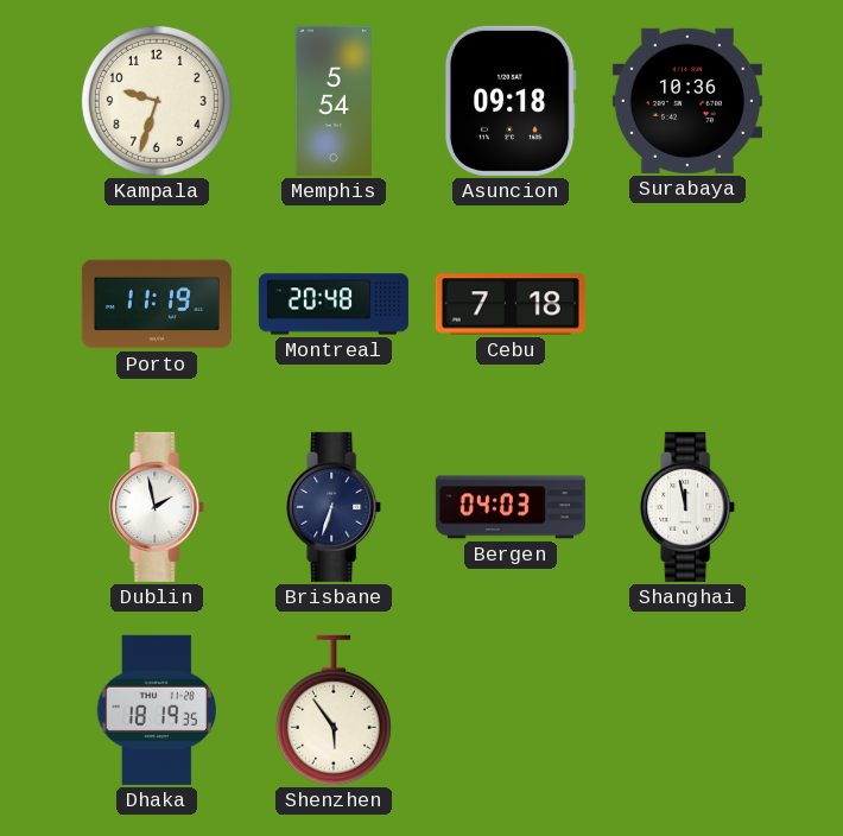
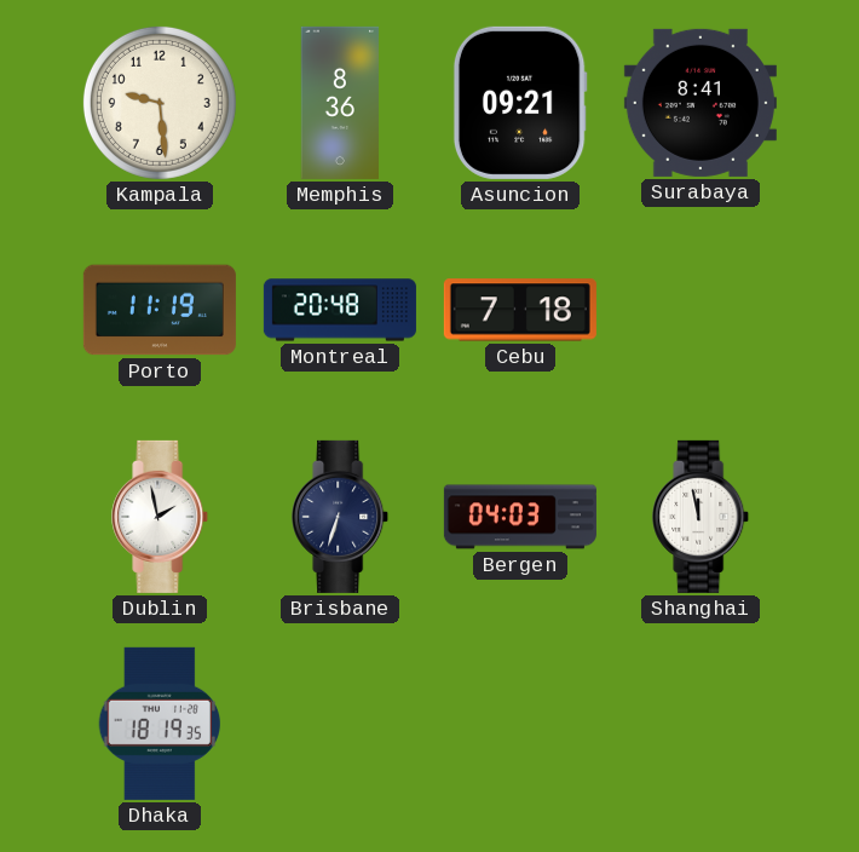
Kampala: 9:33 -> 9:29
Memphis: 5:54 -> 8:36
Asuncion: 09:18 -> 09:21
Surabaya: 10:36 -> 8:41
Shenzhen: 5:54 -> none
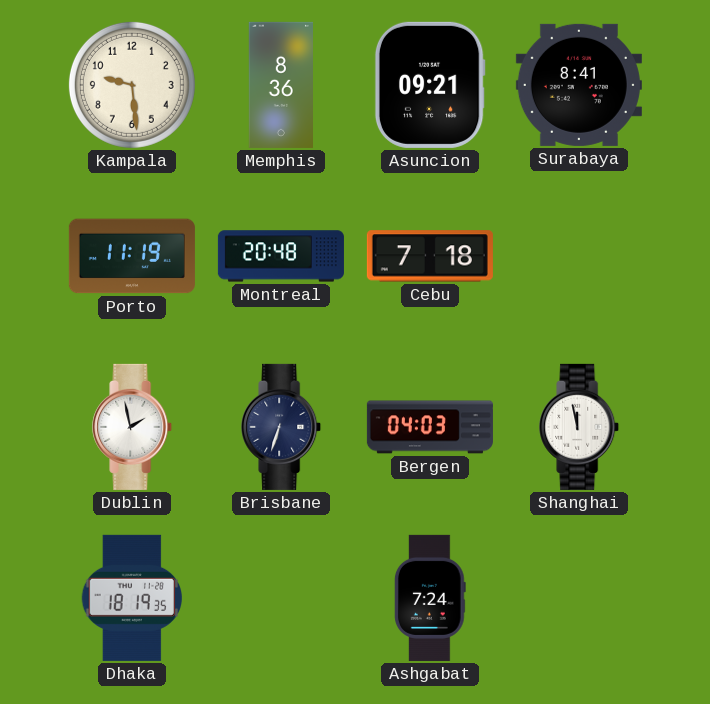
Ashgabat: none -> 7:24
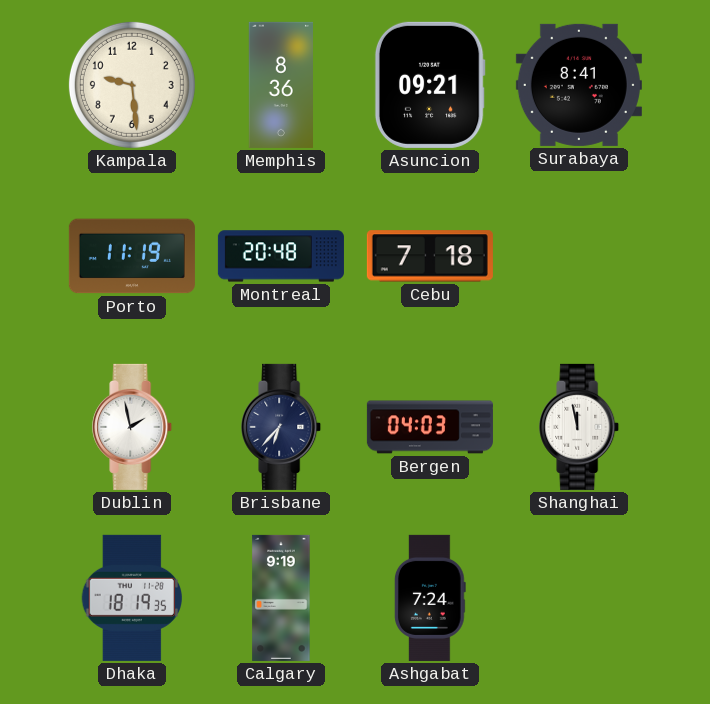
Brisbane: 6:33 -> 6:37
Calgary: none -> 9:19
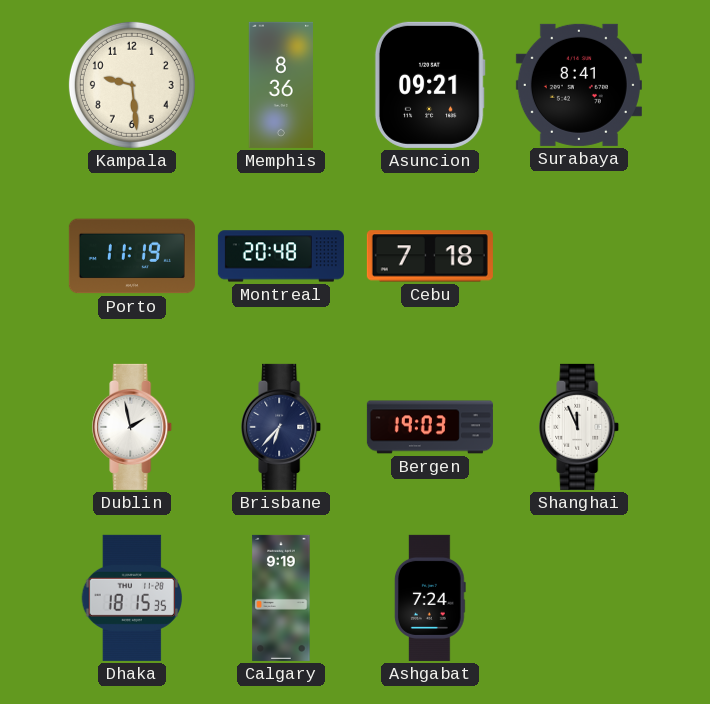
Bergen: 04:03 -> 19:03
Shanghai: 11:58 -> 11:56
Dhaka: 18:19 -> 18:15
